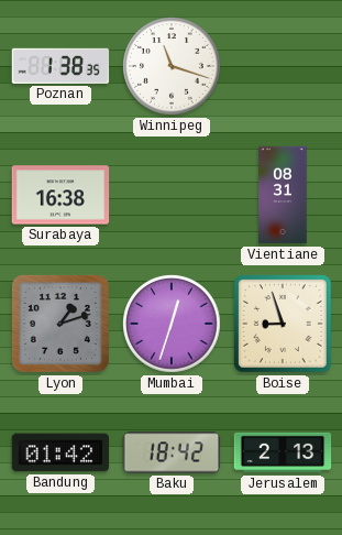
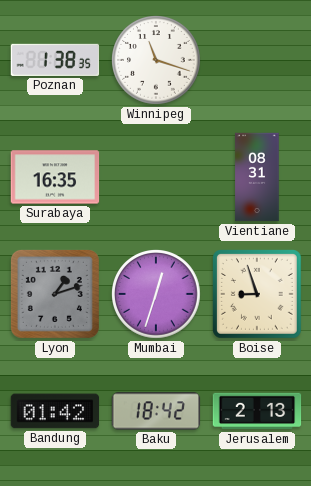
Surabaya: 16:38 -> 16:35
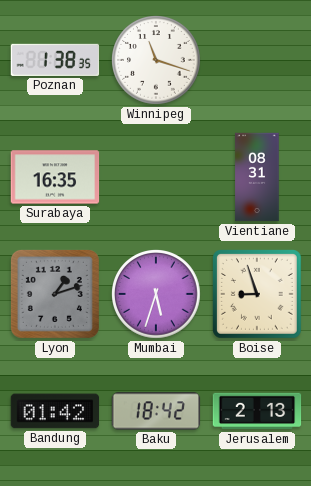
Mumbai: 12:33 -> 5:33
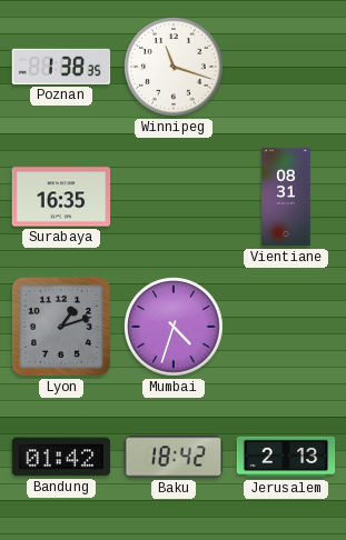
Mumbai: 5:33 -> 4:33
Boise: 8:57 -> none
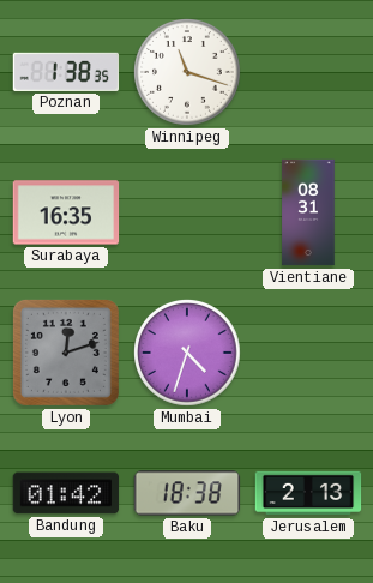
Lyon: 1:12 -> 12:12
Baku: 18:42 -> 18:38
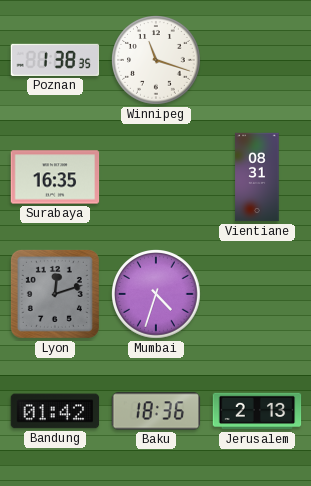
Baku: 18:38 -> 18:36
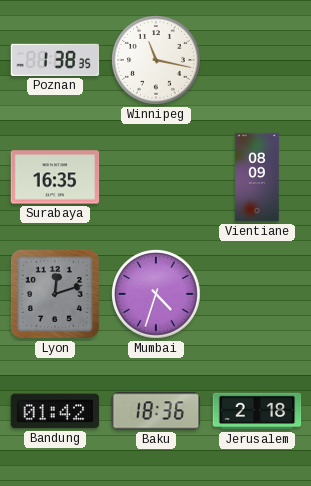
Winnipeg: 11:18 -> 11:17
Vientiane: 08:31 -> 08:09
Jerusalem: 2:13 -> 2:18
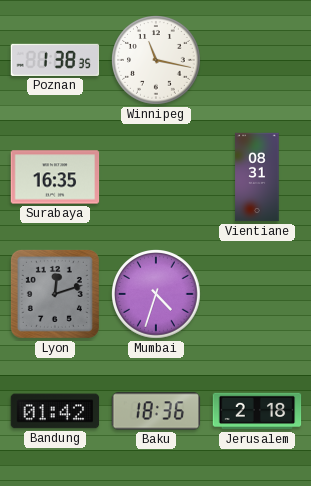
Vientiane: 08:09 -> 08:31
